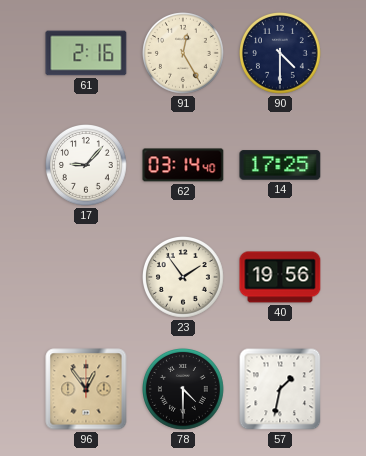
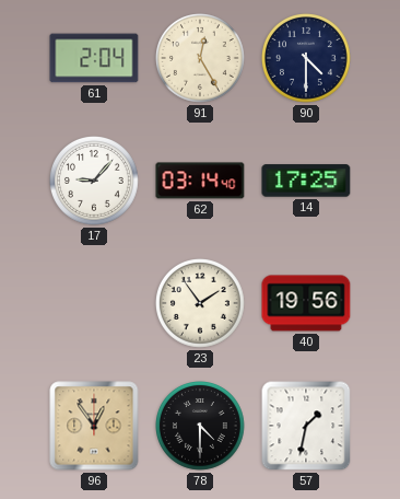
61: 2:16 -> 2:04
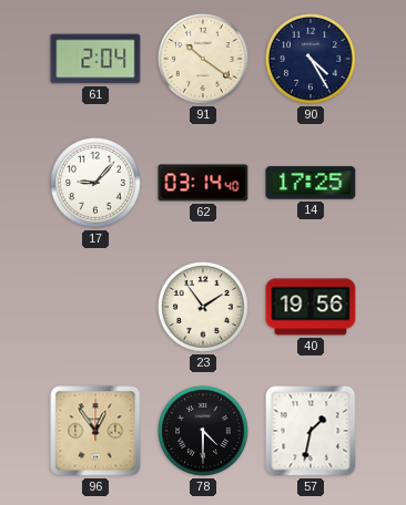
91: 12:25 -> 10:21
90: 4:30 -> 4:25
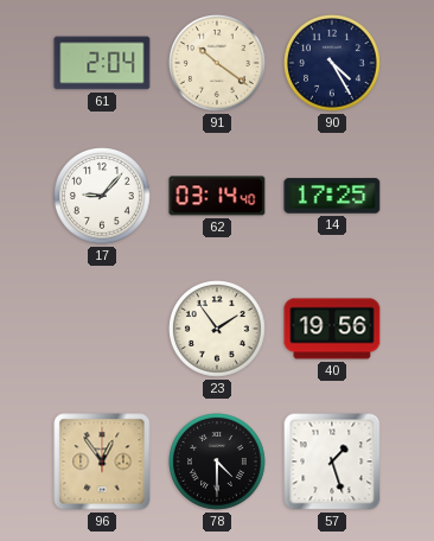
57: 1:32 -> 1:27
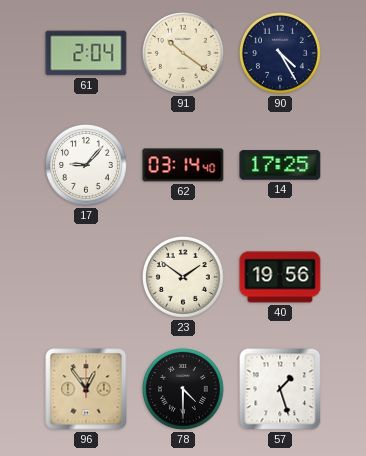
23: 1:54 -> 1:51
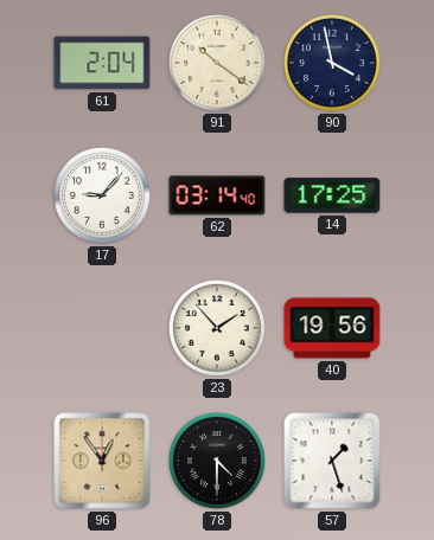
90: 4:25 -> 3:58
23: 1:51 -> 1:53
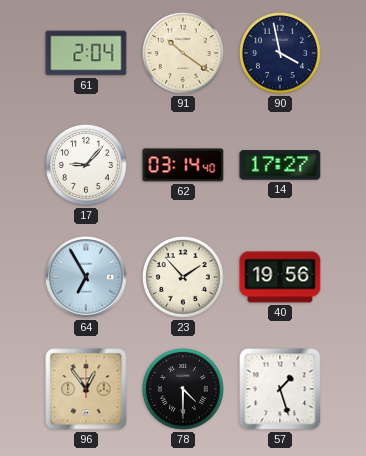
14: 17:25 -> 17:27
64: none -> 6:55
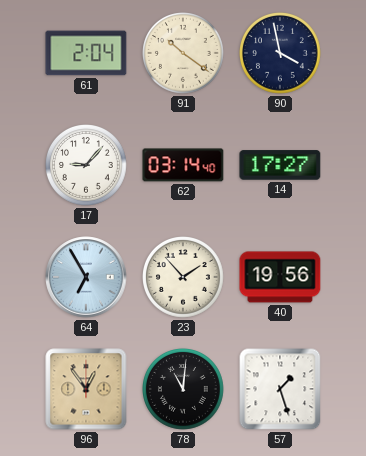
78: 4:30 -> 11:01
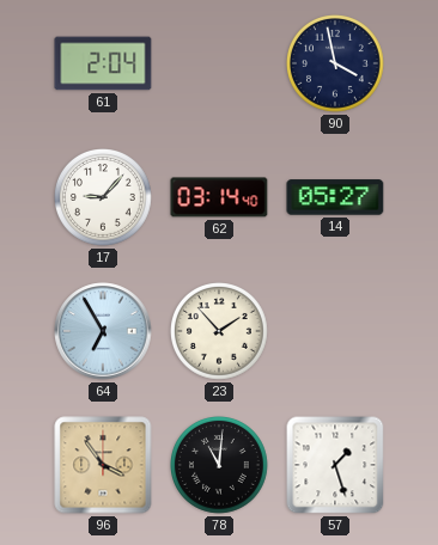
91: 10:21 -> none
14: 17:27 -> 05:27
40: 19:56 -> none
96: 12:54 -> 3:54
